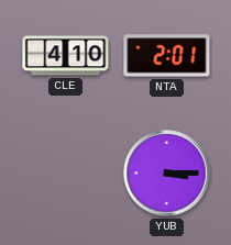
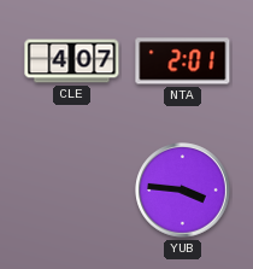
CLE: 4:10 -> 4:07
YUB: 3:15 -> 3:46
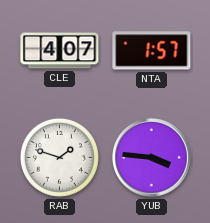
NTA: 2:01 -> 1:57
RAB: none -> 1:48
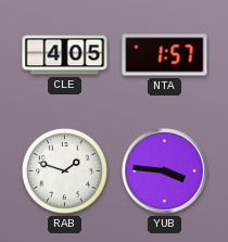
CLE: 4:07 -> 4:05
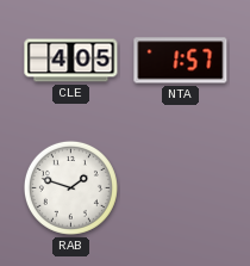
YUB: 3:46 -> none
